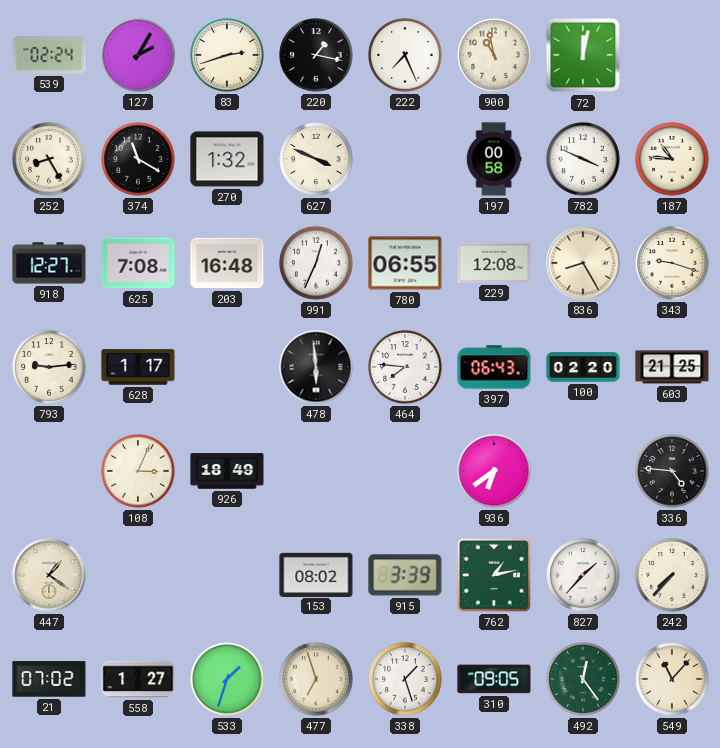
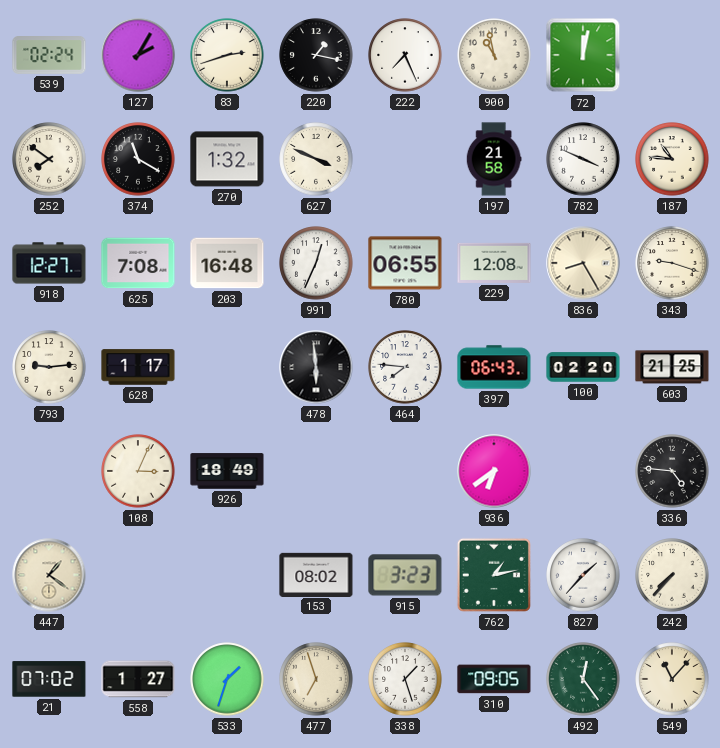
252: 8:25 -> 7:51
197: 00:58 -> 21:58
915: 3:39 -> 3:23
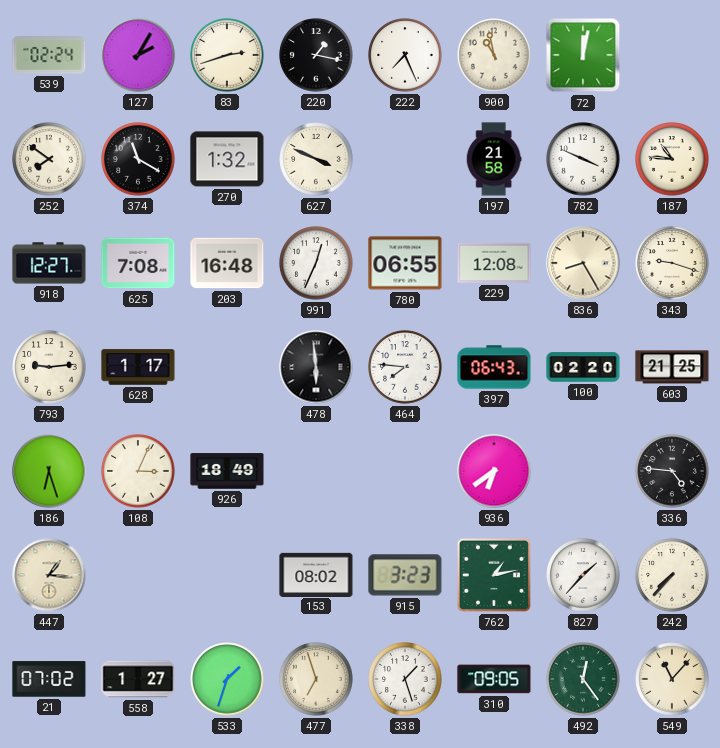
186: none -> 6:27
447: 1:21 -> 1:16
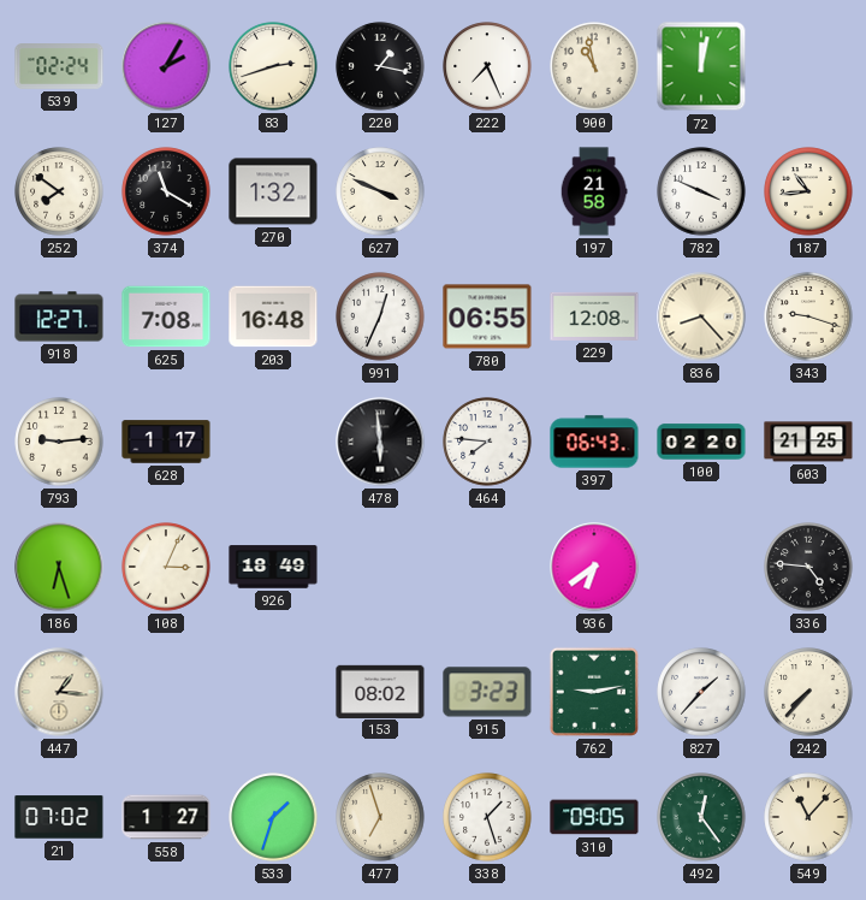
187: 10:46 -> 10:44
836: 8:25 -> 8:23
762: 1:13 -> 9:13
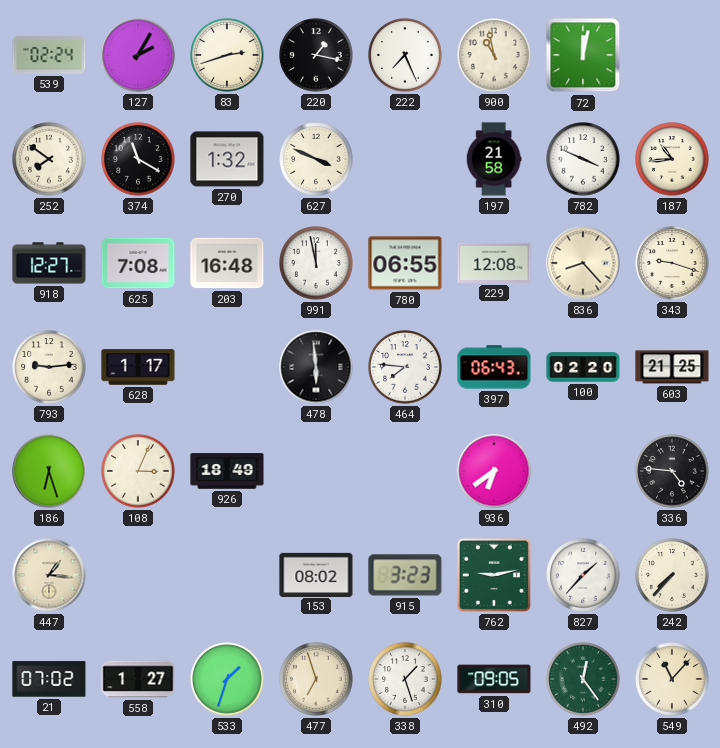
991: 12:34 -> 11:58
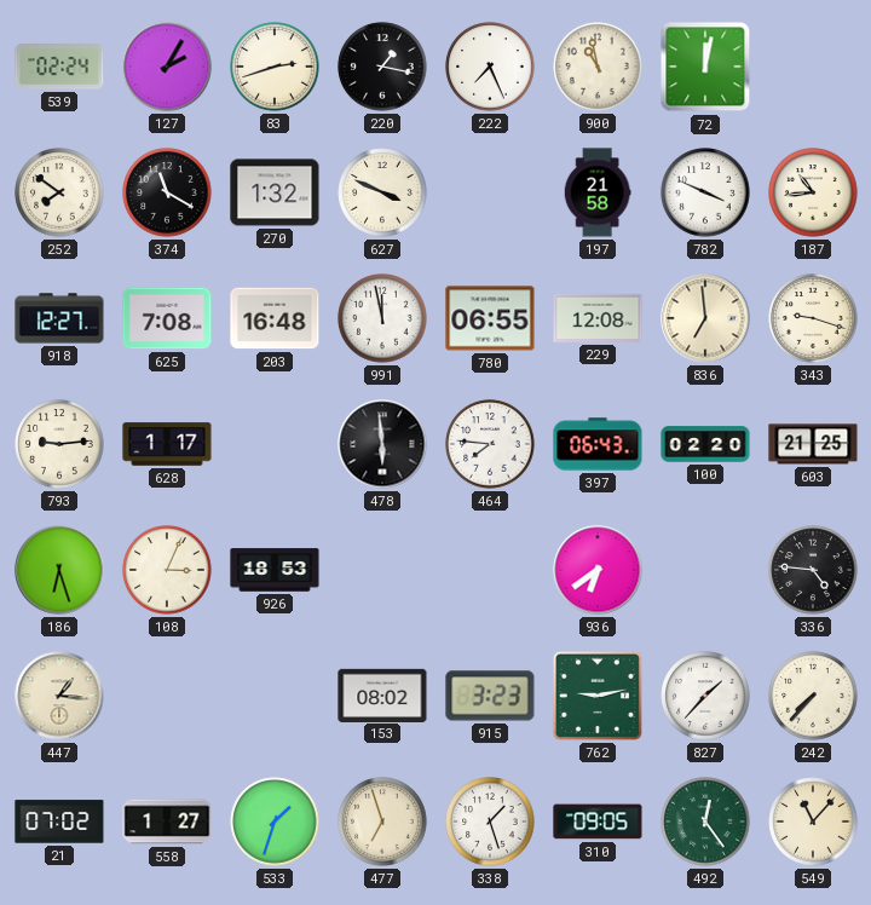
836: 8:23 -> 6:59
926: 18:49 -> 18:53
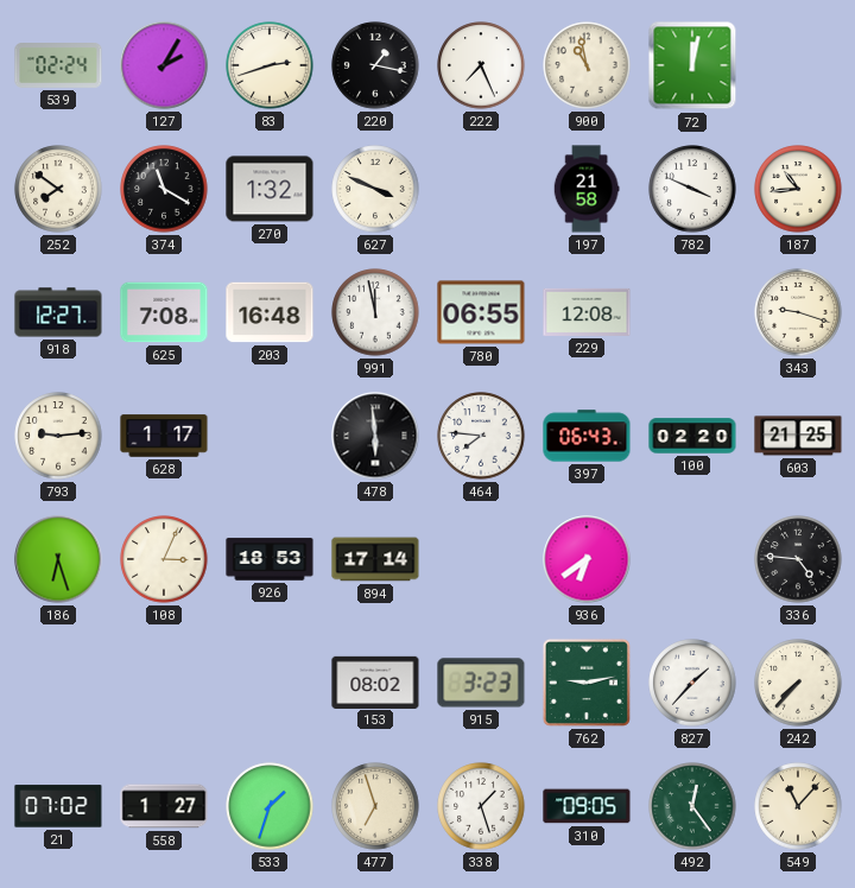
836: 6:59 -> none
894: none -> 17:14
447: 1:16 -> none
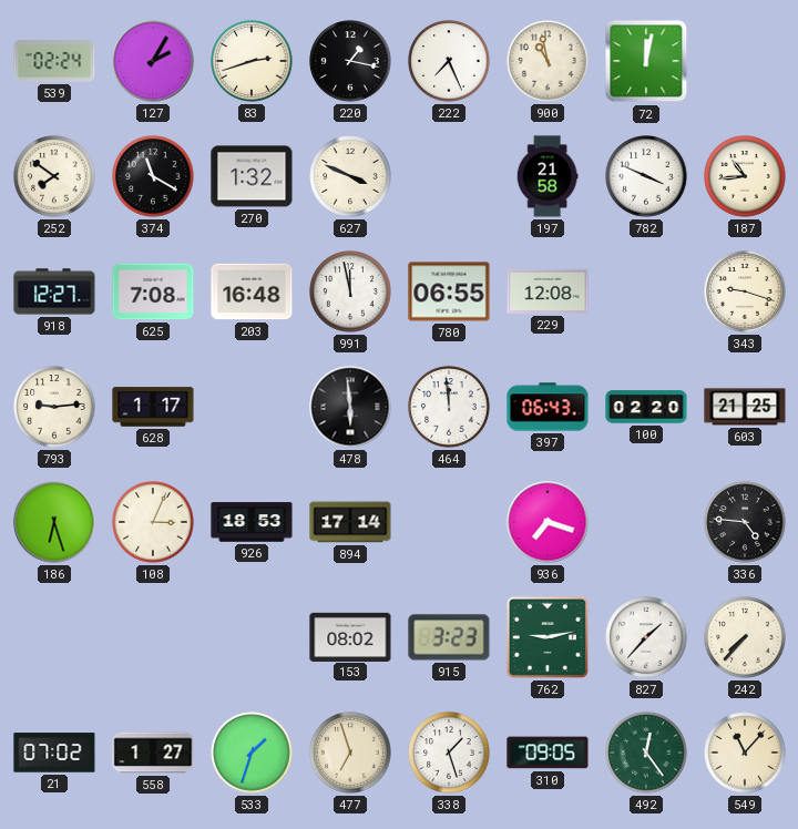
464: 7:46 -> 11:59
936: 6:39 -> 7:18
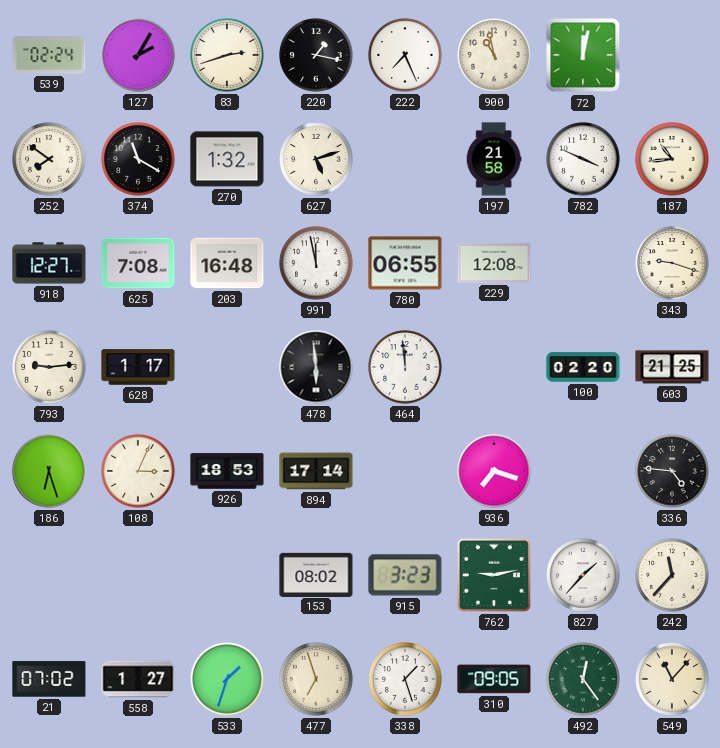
627: 3:49 -> 5:12
397: 06:43 -> none
242: 7:37 -> 11:37
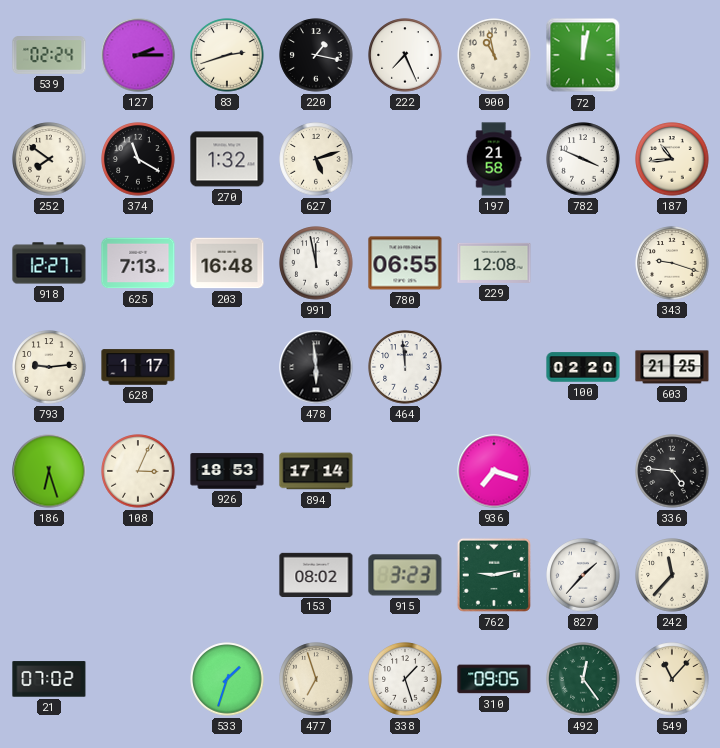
127: 2:05 -> 2:15
625: 7:08 -> 7:13
558: 1:27 -> none
